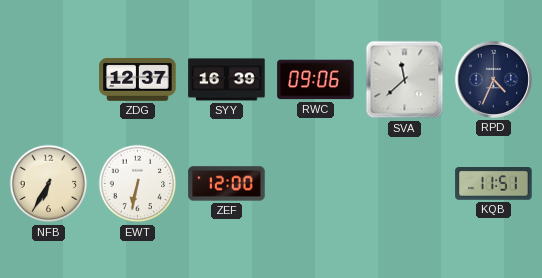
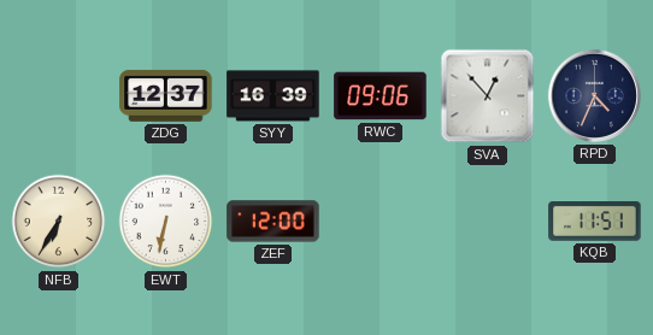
SVA: 11:38 -> 12:53
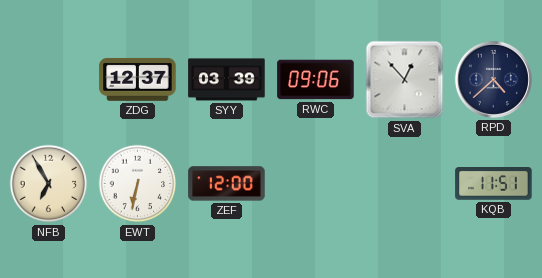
SYY: 16:39 -> 03:39
RPD: 4:34 -> 4:38
NFB: 6:35 -> 6:55
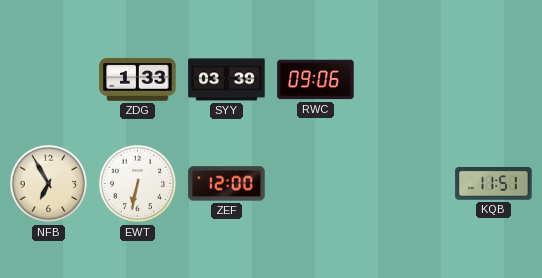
ZDG: 12:37 -> 1:33
SVA: 12:53 -> none
RPD: 4:38 -> none
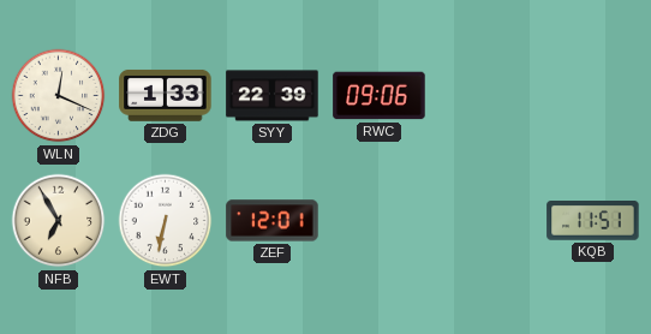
WLN: none -> 12:19
SYY: 03:39 -> 22:39
ZEF: 12:00 -> 12:01
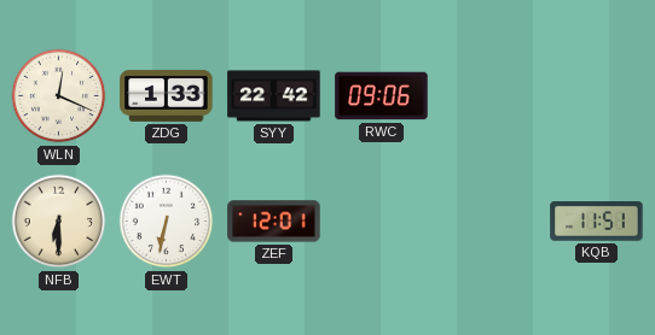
SYY: 22:39 -> 22:42
NFB: 6:55 -> 6:30
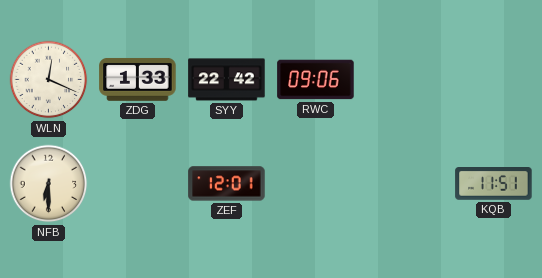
EWT: 6:32 -> none
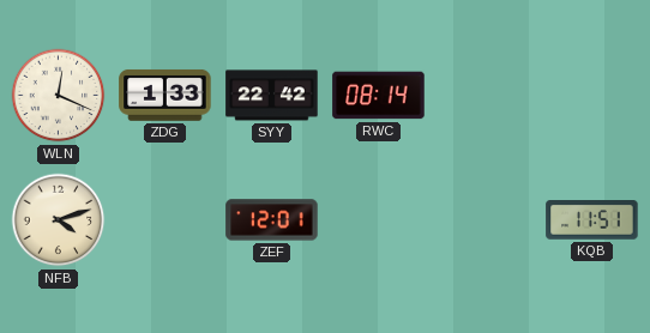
RWC: 09:06 -> 08:14
NFB: 6:30 -> 4:12
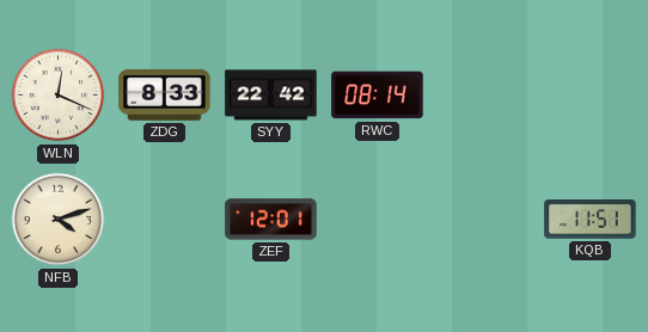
ZDG: 1:33 -> 8:33
